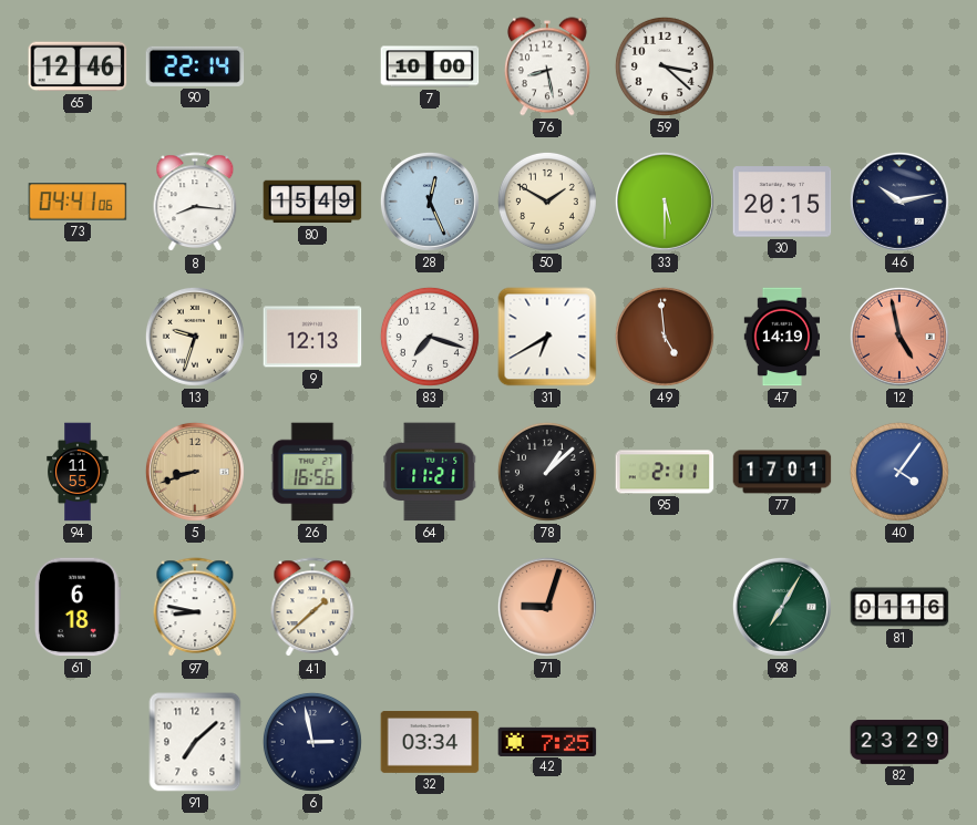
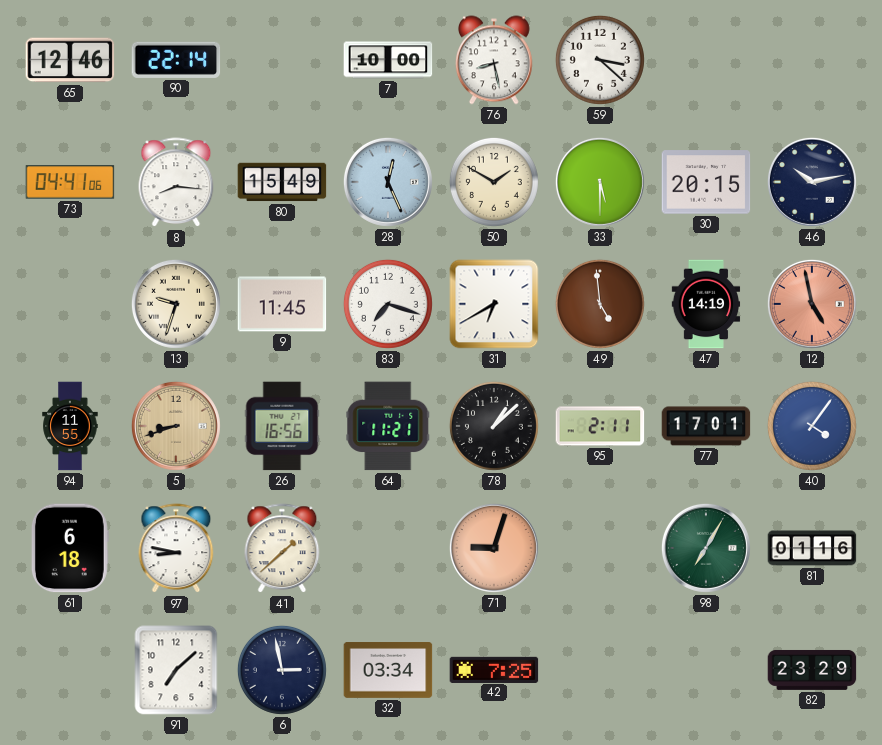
9: 12:13 -> 11:45
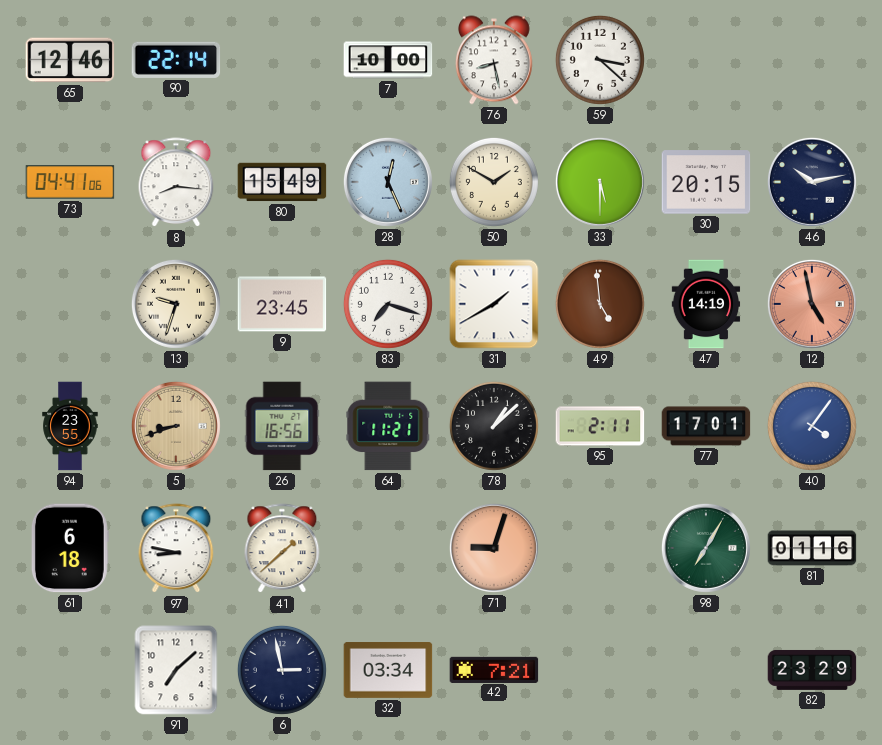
9: 11:45 -> 23:45
31: 6:40 -> 1:40
94: 11:55 -> 23:55
42: 7:25 -> 7:21
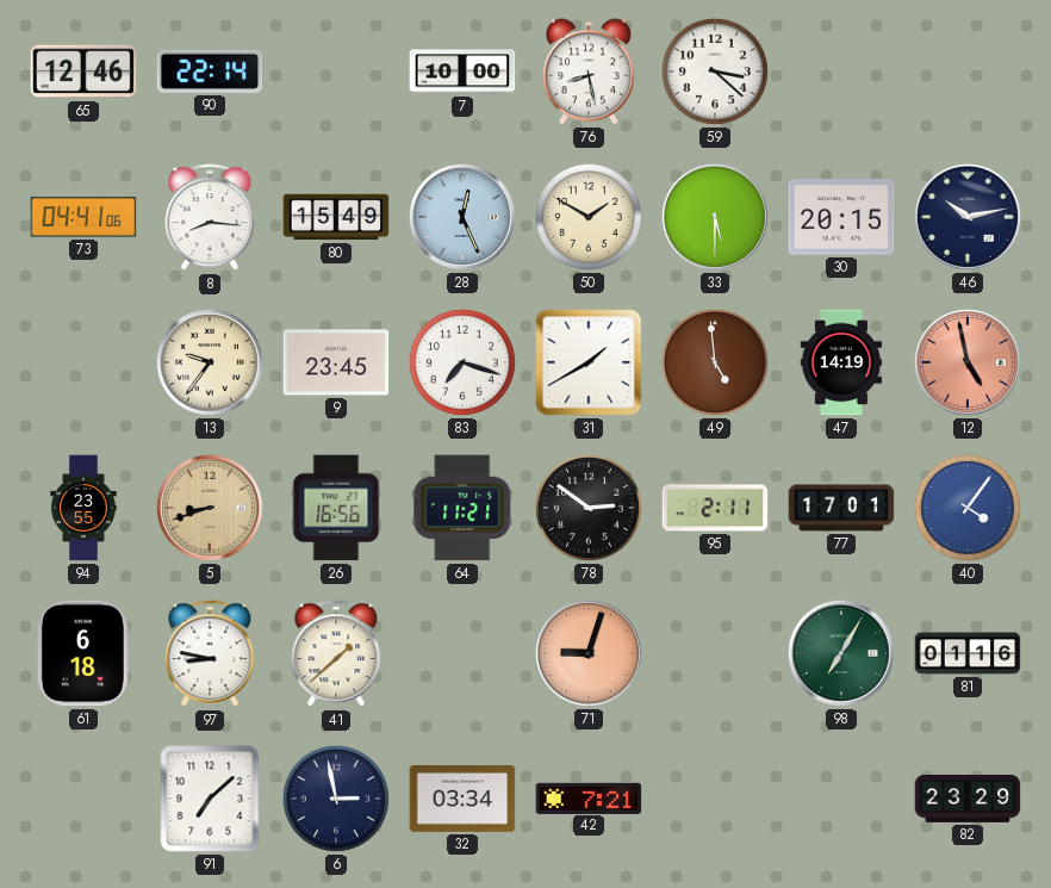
13: 9:33 -> 9:36
78: 1:08 -> 2:51
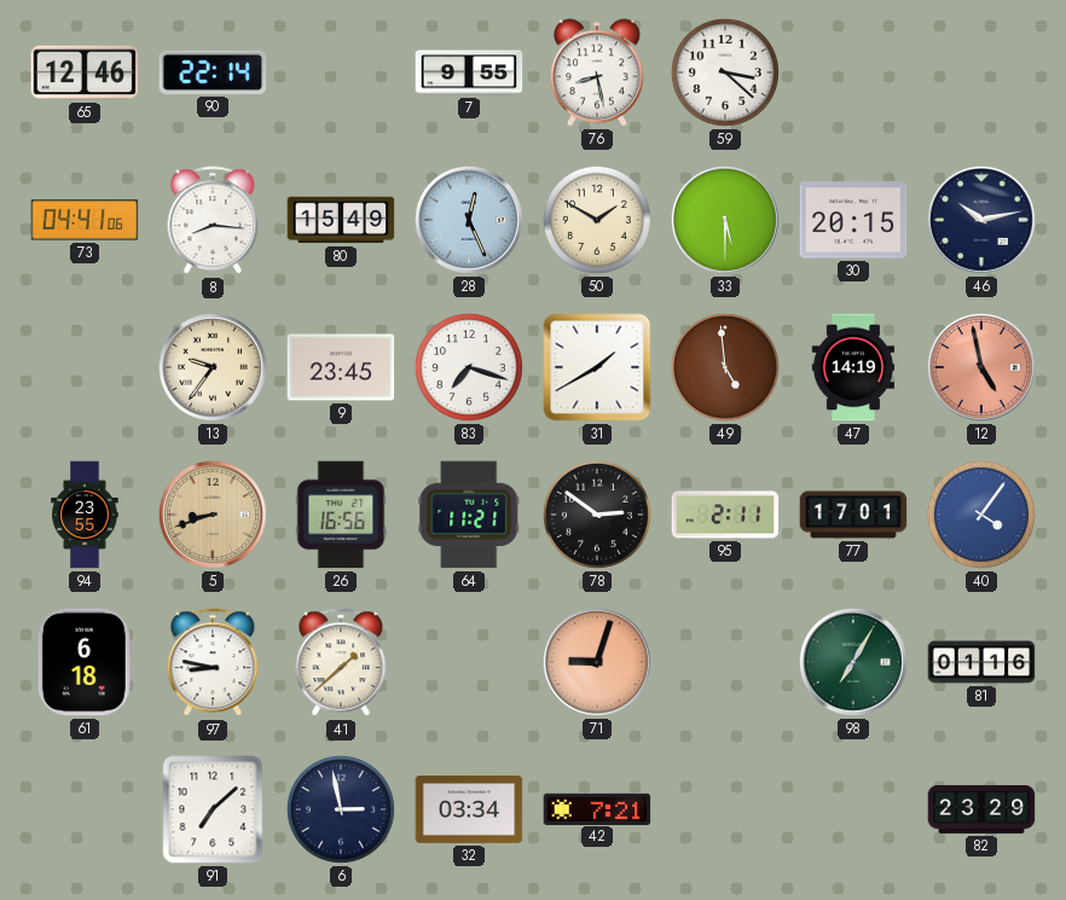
7: 10:00 -> 9:55
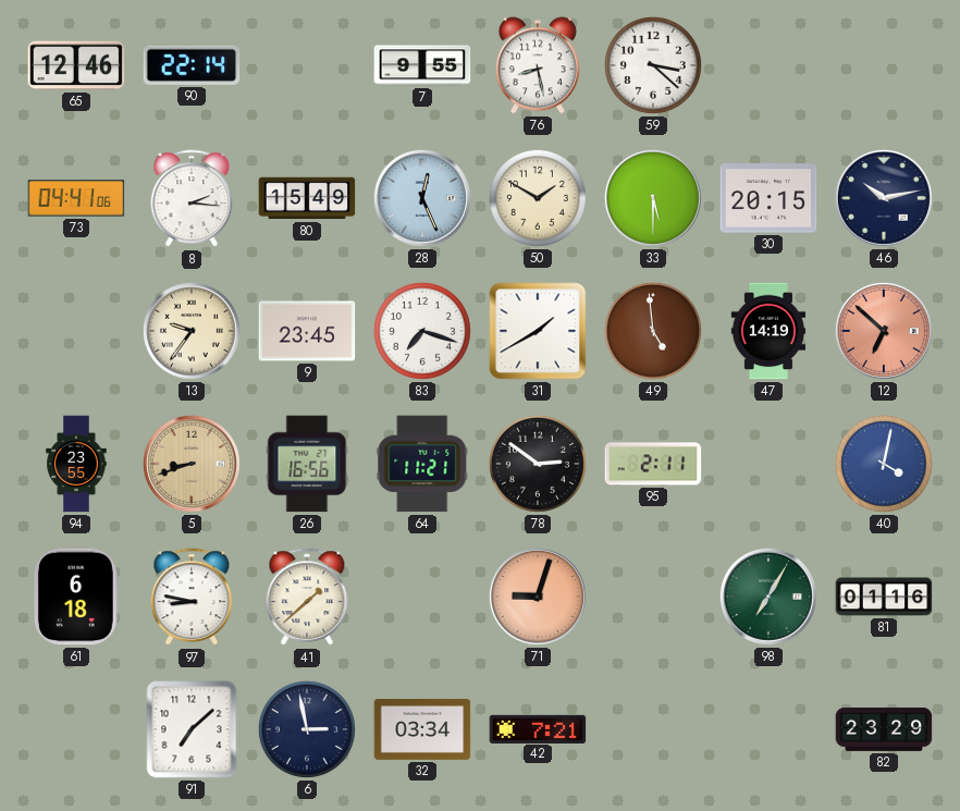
8: 8:16 -> 2:16
12: 4:58 -> 6:52
77: 17:01 -> none
40: 4:06 -> 4:02
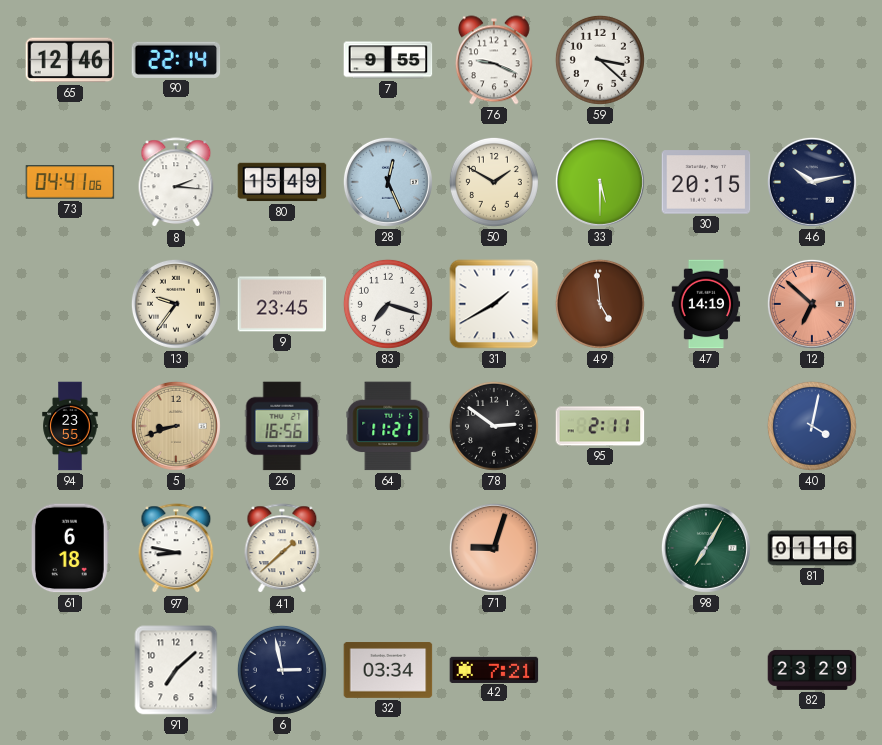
76: 8:28 -> 9:19
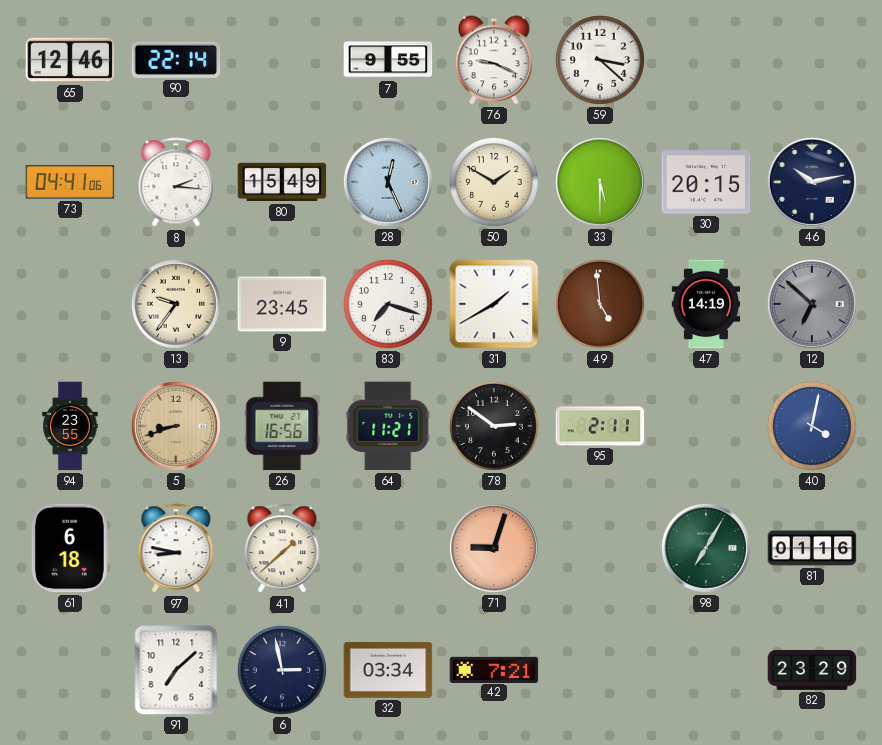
12 dial: salmon -> grey
